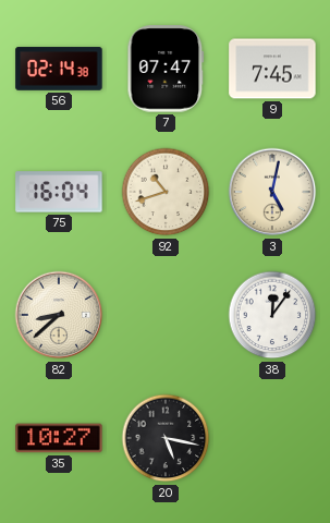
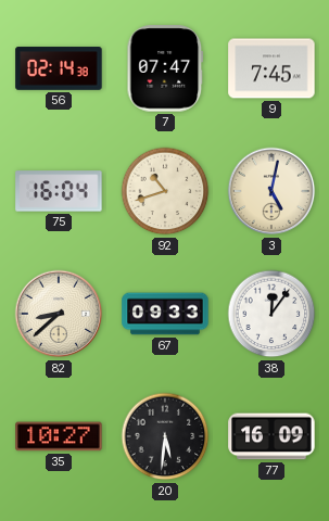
67: none -> 09:33
20: 5:17 -> 5:31
77: none -> 16:09
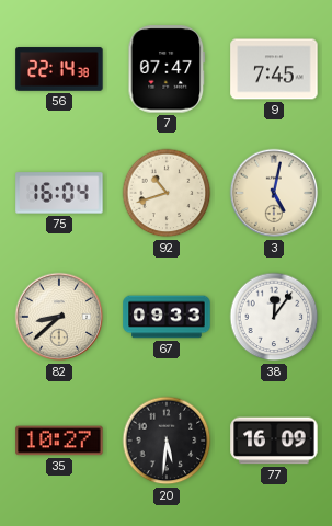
56: 02:14 -> 22:14
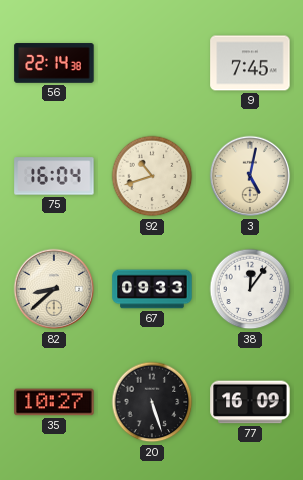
7: 07:47 -> none
20: 5:31 -> 5:27
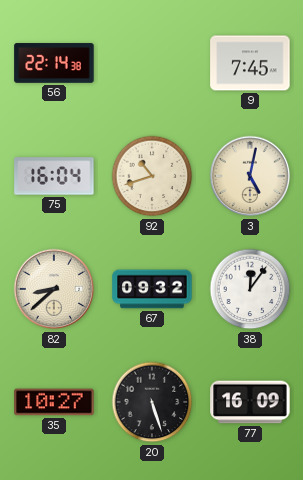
67: 09:33 -> 09:32
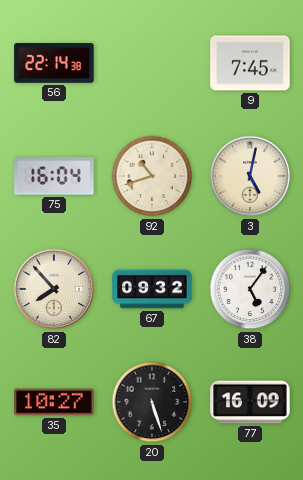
82: 8:38 -> 7:53
38: 12:06 -> 5:06
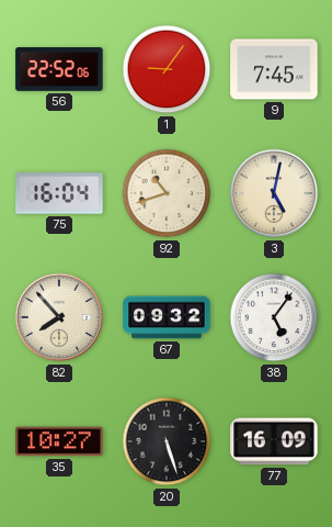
56: 22:14 -> 22:52
1: none -> 9:06
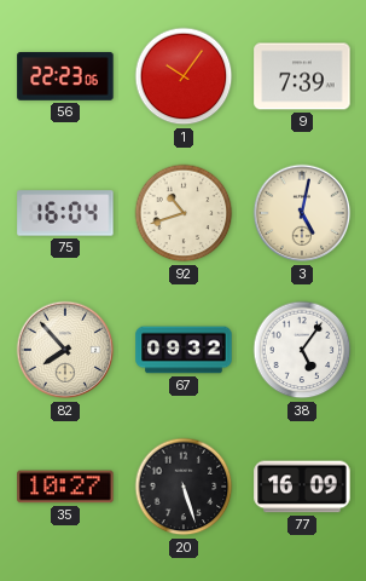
56: 22:52 -> 22:23
1: 9:06 -> 10:06
9: 7:45 -> 7:39
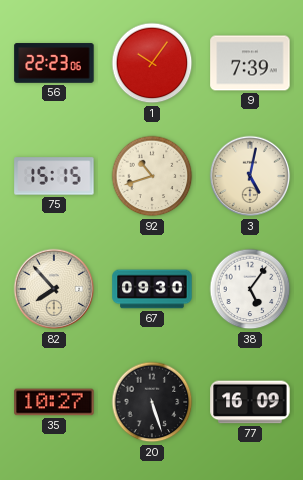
75: 16:04 -> 15:15
67: 09:32 -> 09:30
